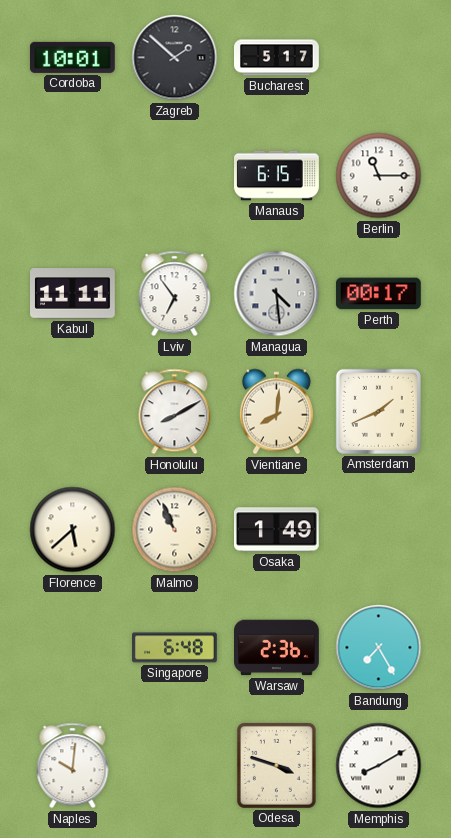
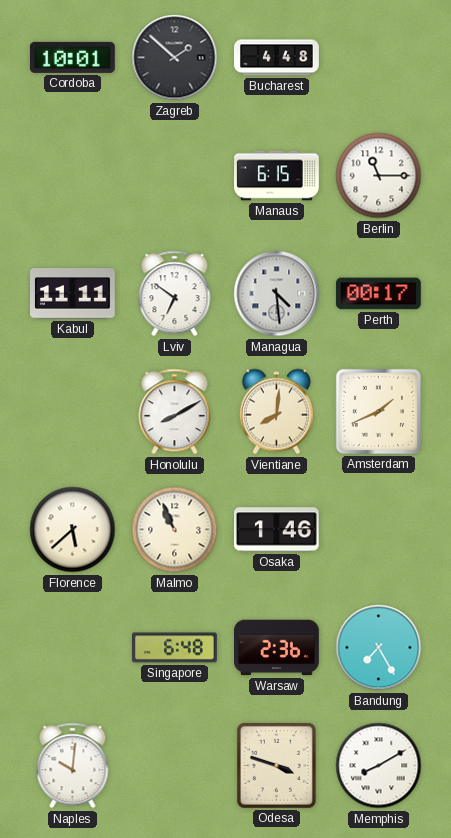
Bucharest: 5:17 -> 4:48
Lviv: 6:54 -> 6:51
Osaka: 1:49 -> 1:46
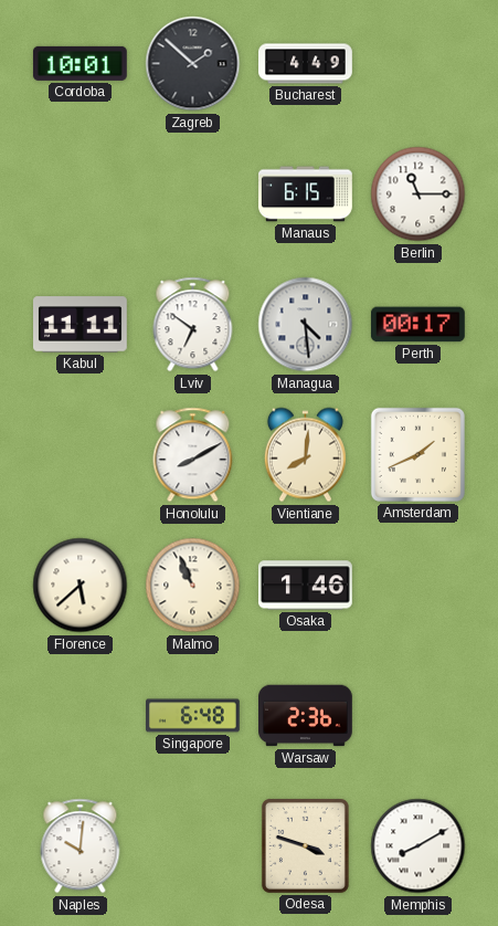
Bucharest: 4:48 -> 4:49
Bandung: 7:25 -> none
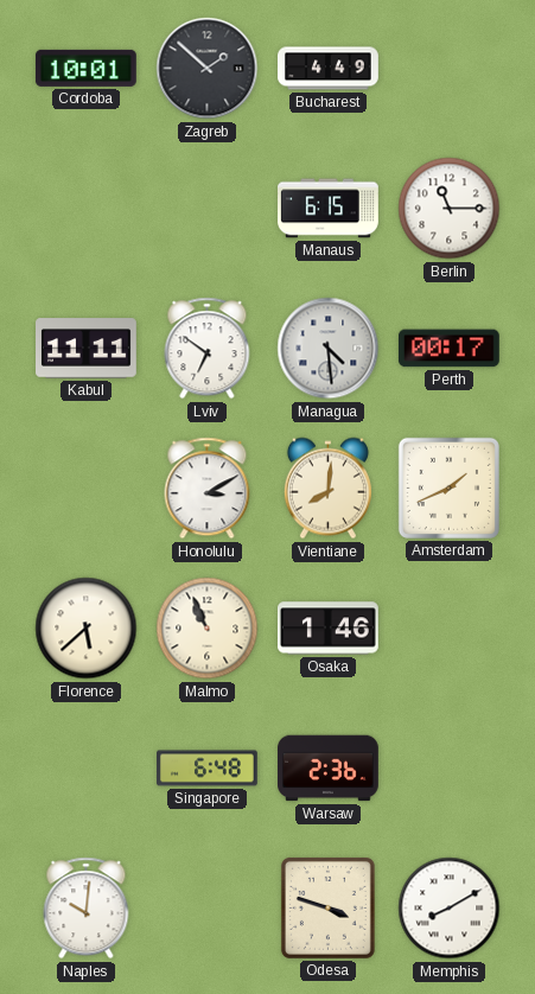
Honolulu: 8:10 -> 3:10
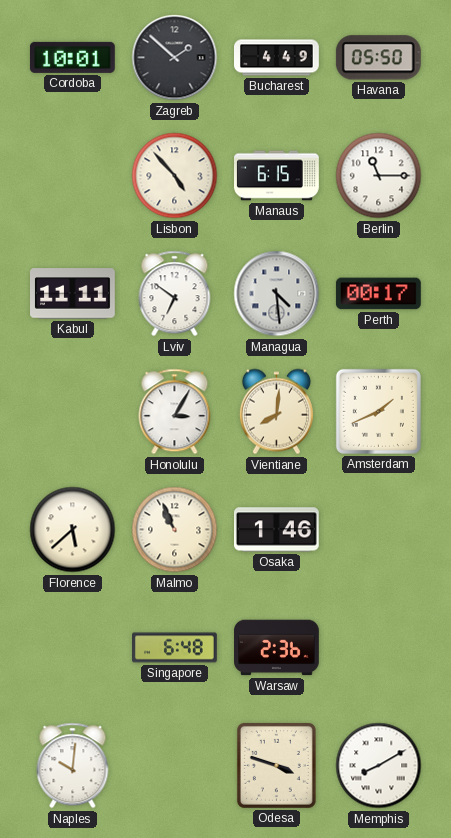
Havana: none -> 05:50
Lisbon: none -> 4:53
Honolulu: 3:10 -> 3:05
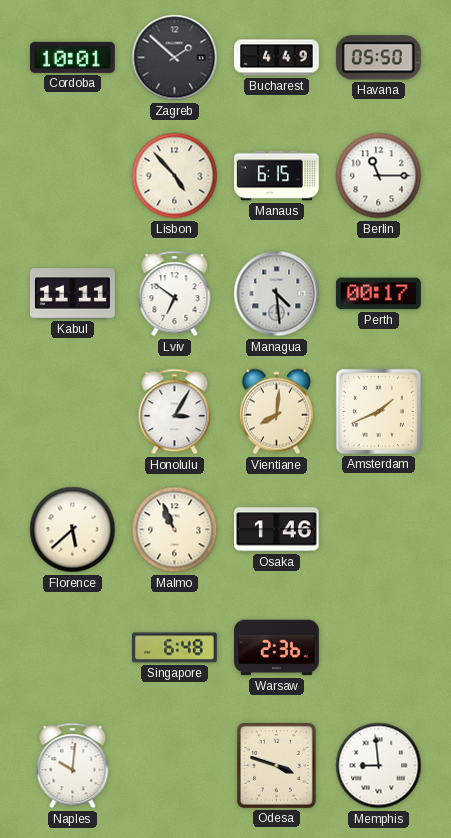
Memphis: 8:10 -> 8:59
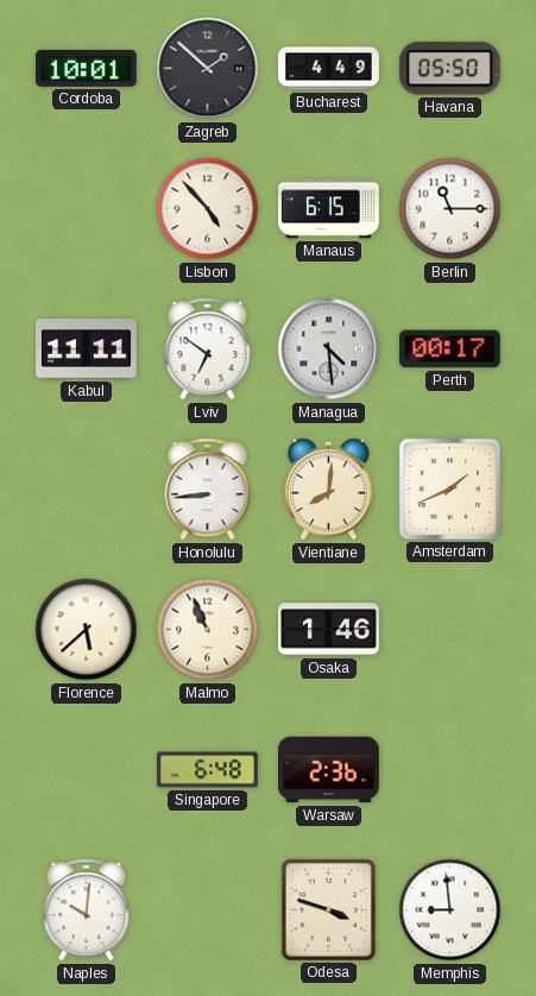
Honolulu: 3:05 -> 8:44
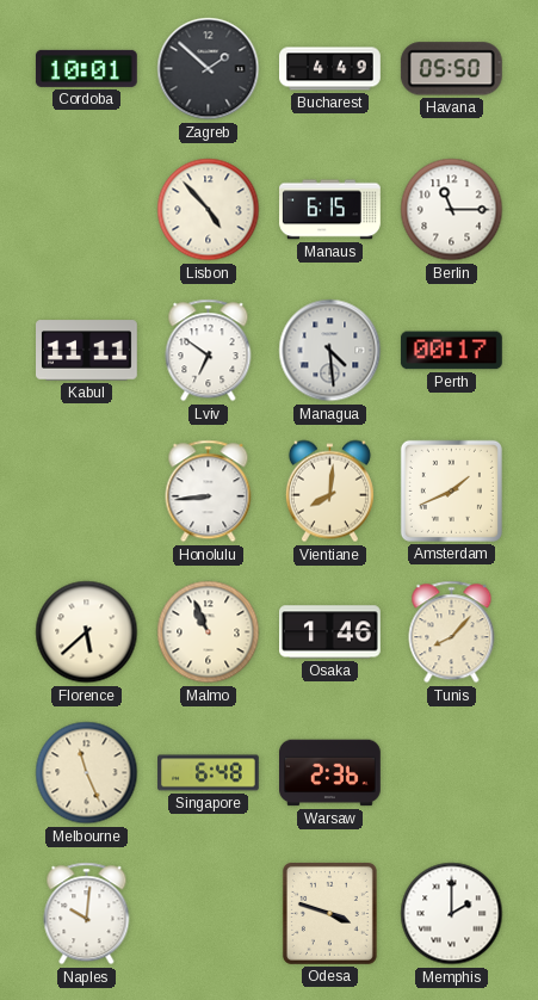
Tunis: none -> 8:07
Melbourne: none -> 11:26
Memphis: 8:59 -> 2:00
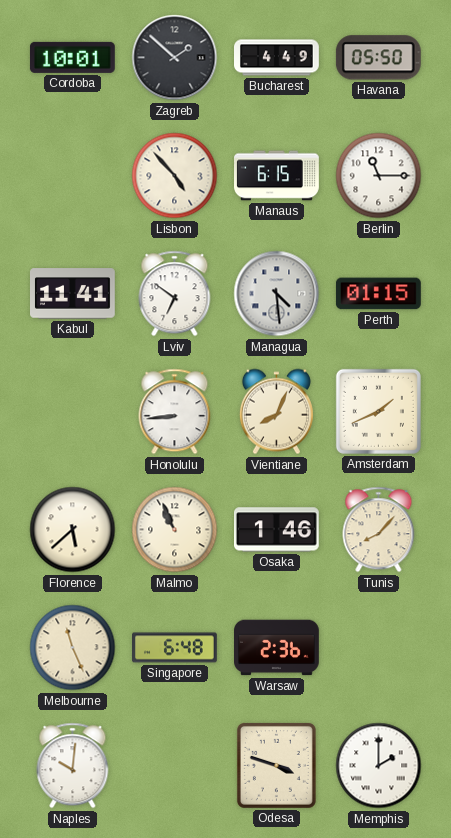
Kabul: 11:11 -> 11:41
Perth: 00:17 -> 01:15
Vientiane: 8:01 -> 8:04
